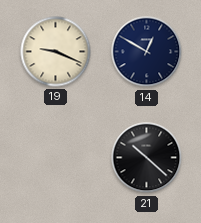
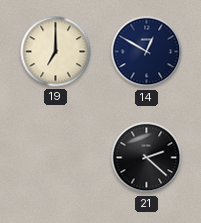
19: 9:19 -> 7:00
21: 10:22 -> 2:22
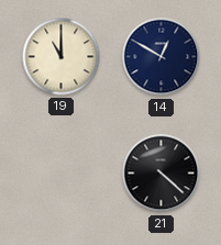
19: 7:00 -> 11:00
21: 2:22 -> 4:22
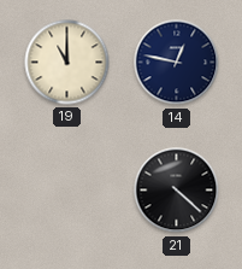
14: 12:50 -> 12:47
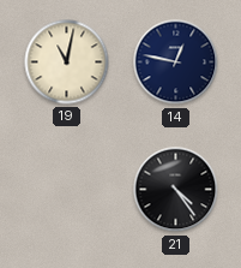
19: 11:00 -> 11:02
21: 4:22 -> 4:24
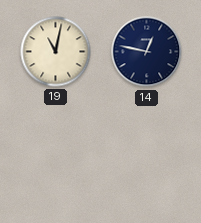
21: 4:24 -> none
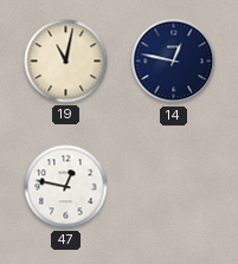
47: none -> 12:47
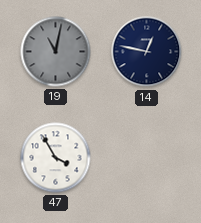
19 dial: cream -> grey
47: 12:47 -> 3:55
